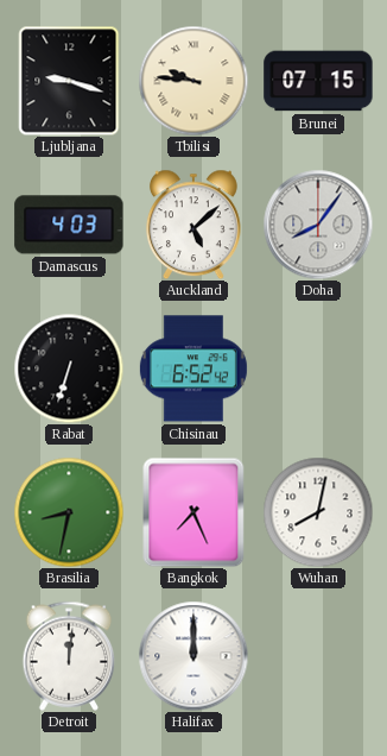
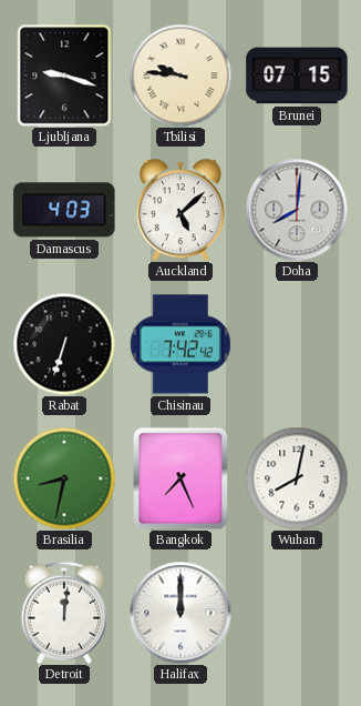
Doha: 8:06 -> 8:01
Chisinau: 6:52 -> 7:42
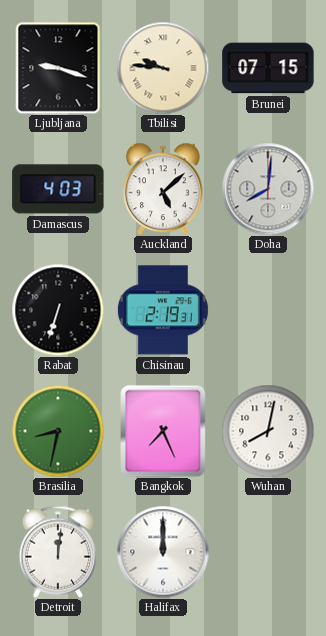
Chisinau: 7:42 -> 2:19
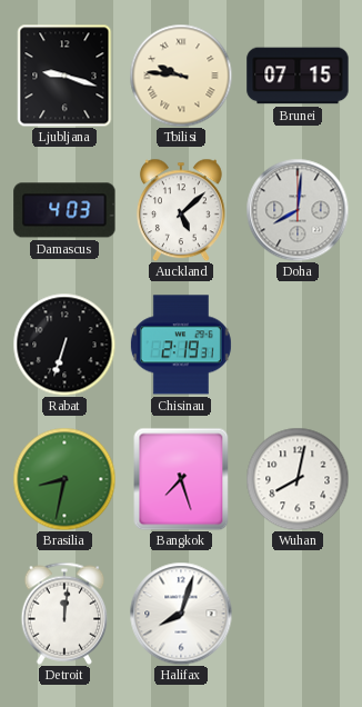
Bangkok: 7:26 -> 7:27
Halifax: 12:00 -> 8:03
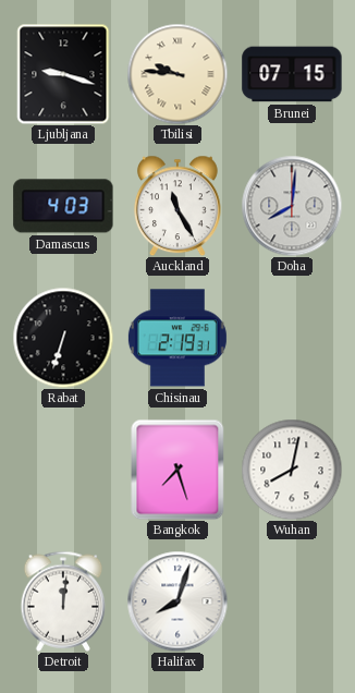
Auckland: 5:08 -> 11:25
Brasilia: 8:32 -> none
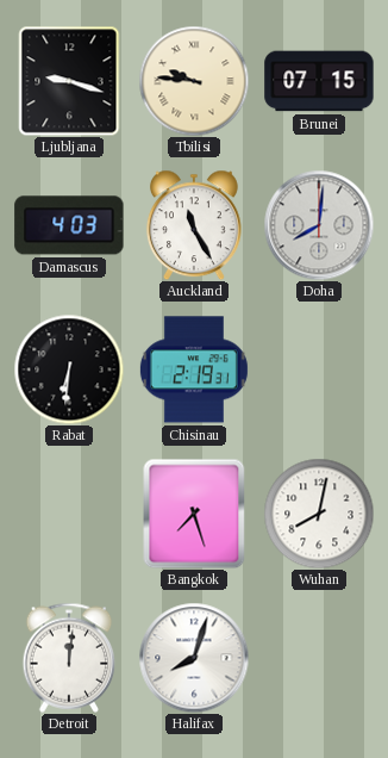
Rabat: 6:33 -> 6:31
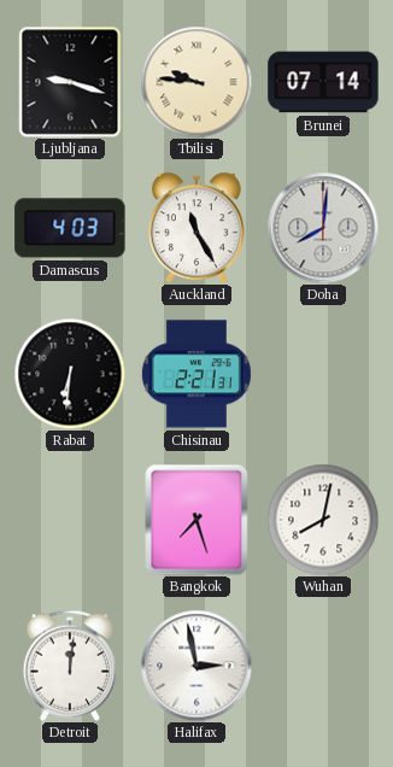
Brunei: 07:15 -> 07:14
Chisinau: 2:19 -> 2:21
Halifax: 8:03 -> 2:58
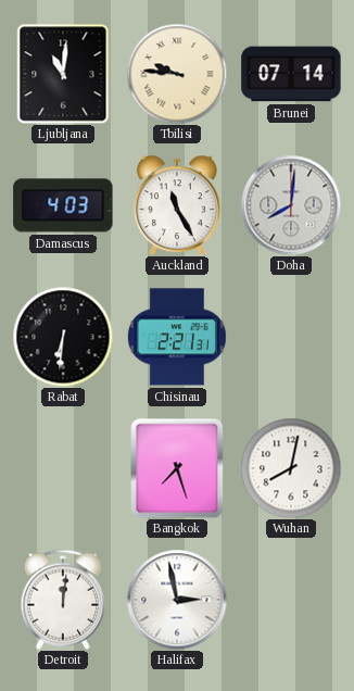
Ljubljana: 9:18 -> 11:01
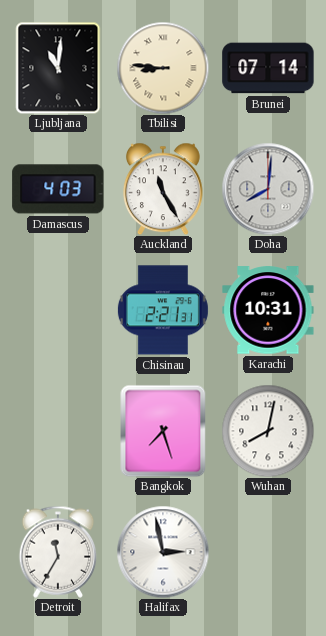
Tbilisi: 9:46 -> 8:46
Rabat: 6:31 -> none
Karachi: none -> 10:31
Detroit: 12:01 -> 11:35
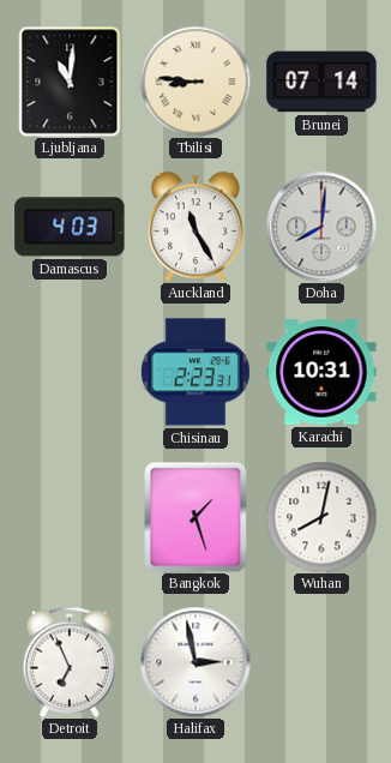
Chisinau: 2:21 -> 2:23
Bangkok: 7:27 -> 1:27
Detroit: 11:35 -> 6:56
